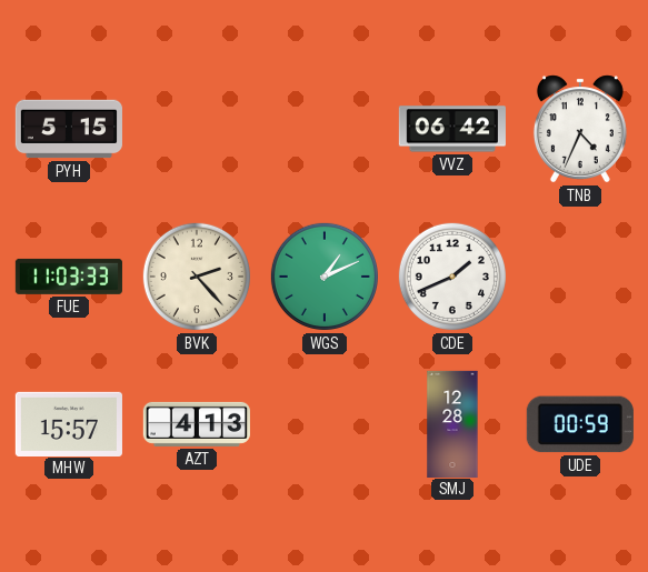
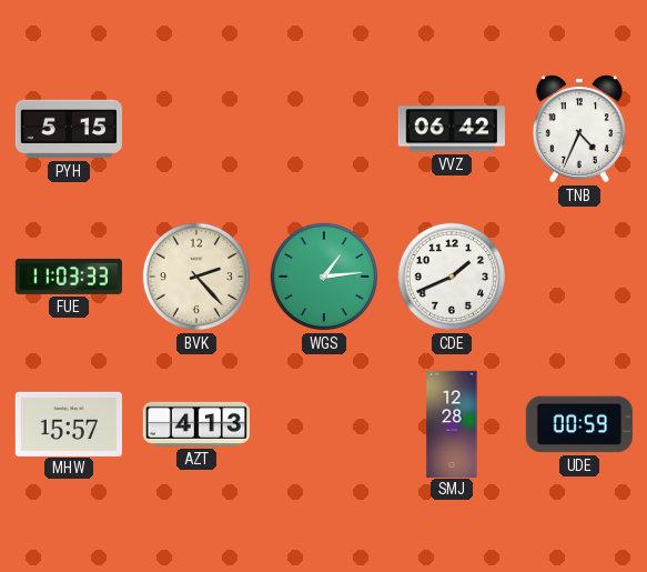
WGS: 1:11 -> 1:14
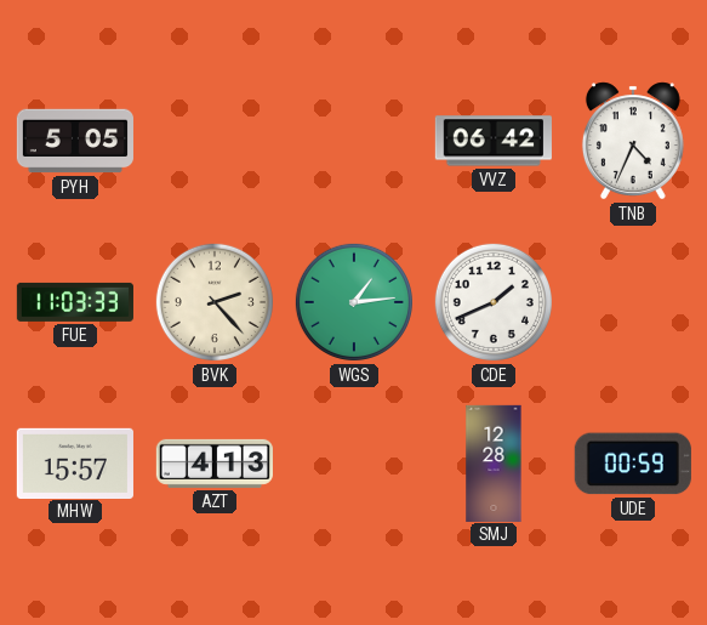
PYH: 5:15 -> 5:05
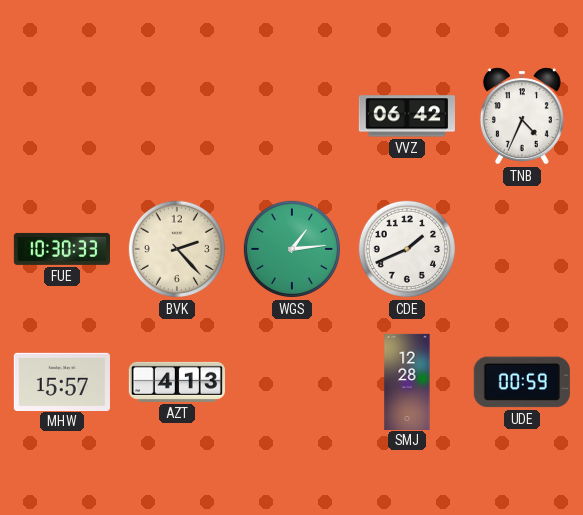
PYH: 5:05 -> none
FUE: 11:03 -> 10:30
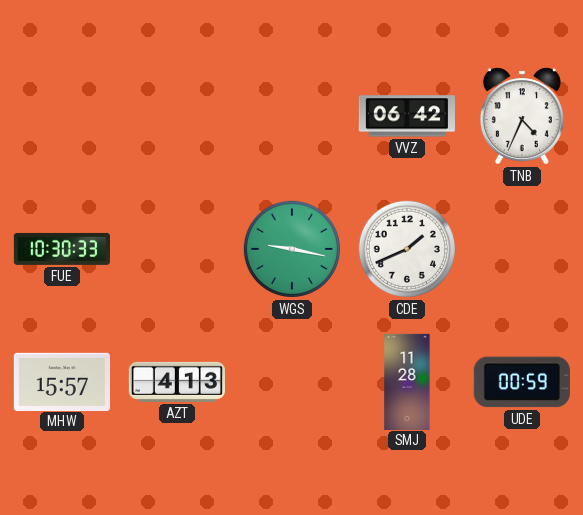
BVK: 2:23 -> none
WGS: 1:14 -> 9:17
SMJ: 12:28 -> 11:28
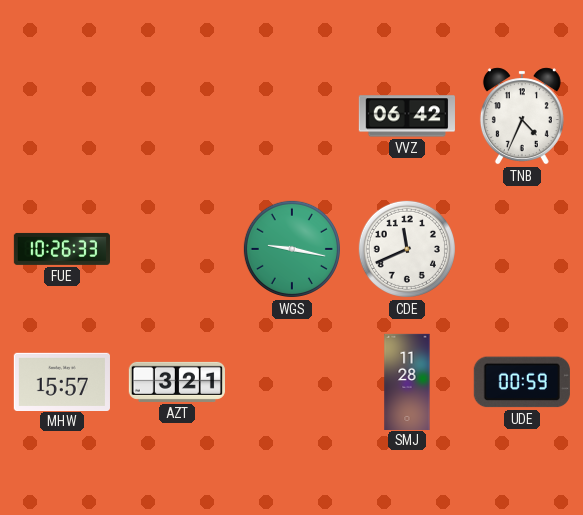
FUE: 10:30 -> 10:26
CDE: 1:41 -> 11:41
AZT: 4:13 -> 3:21
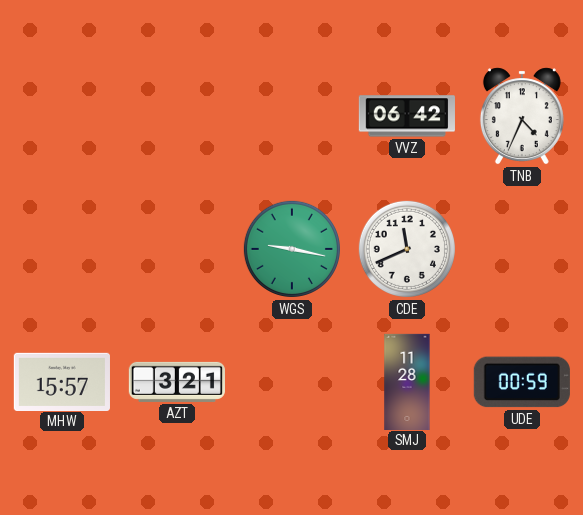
FUE: 10:26 -> none
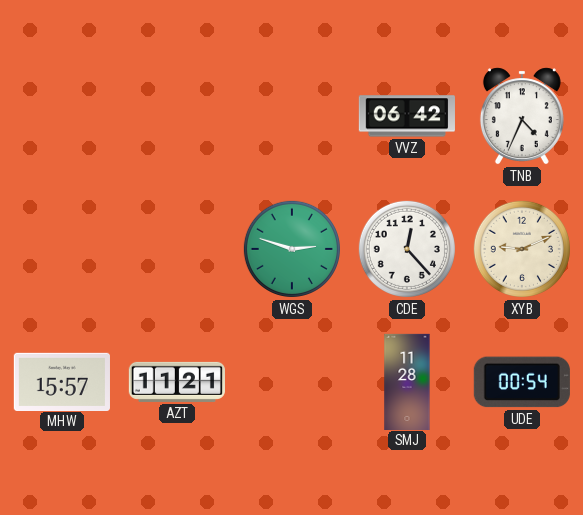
WGS: 9:17 -> 2:48
CDE: 11:41 -> 12:23
XYB: none -> 9:11
AZT: 3:21 -> 11:21
UDE: 00:59 -> 00:54
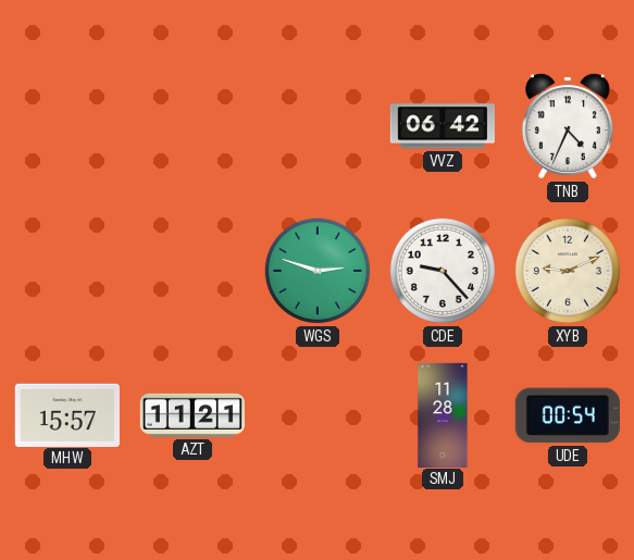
CDE: 12:23 -> 9:23
